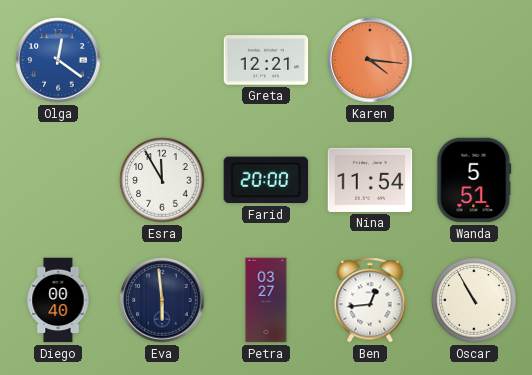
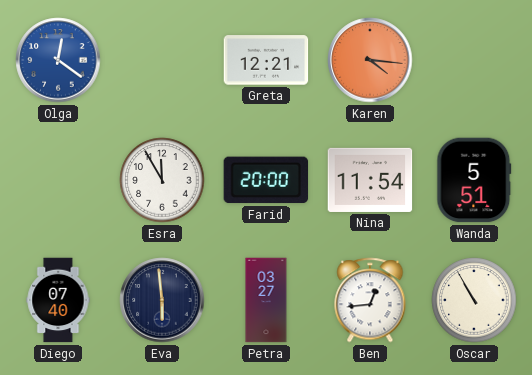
Diego: 00:40 -> 07:40
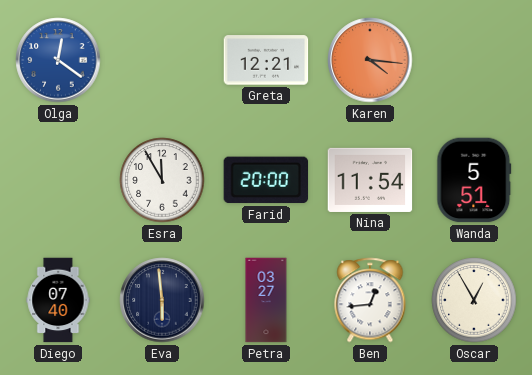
Oscar: 10:55 -> 12:55
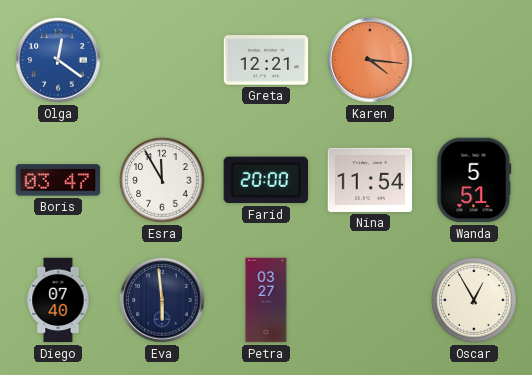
Boris: none -> 03:47
Ben: 12:44 -> none
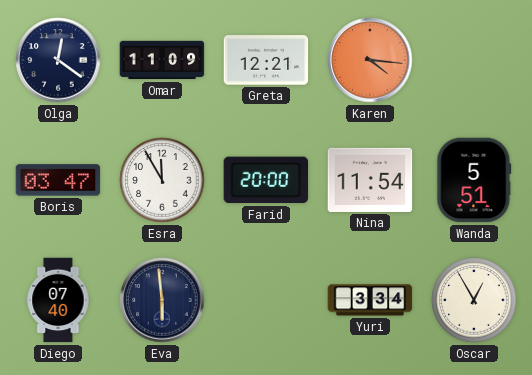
Olga dial: blue -> navy
Omar: none -> 11:09
Petra: 03:27 -> none
Yuri: none -> 3:34
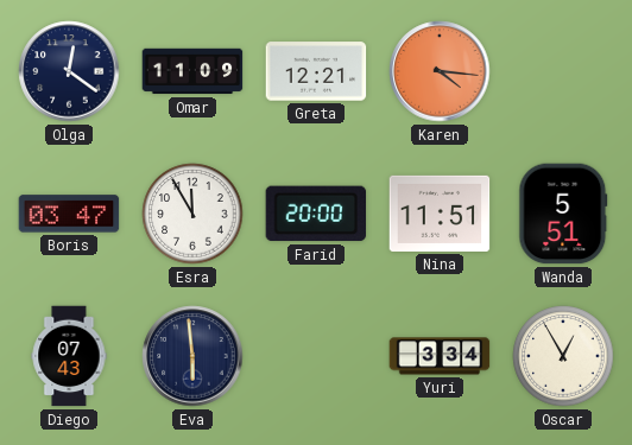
Nina: 11:54 -> 11:51
Diego: 07:40 -> 07:43
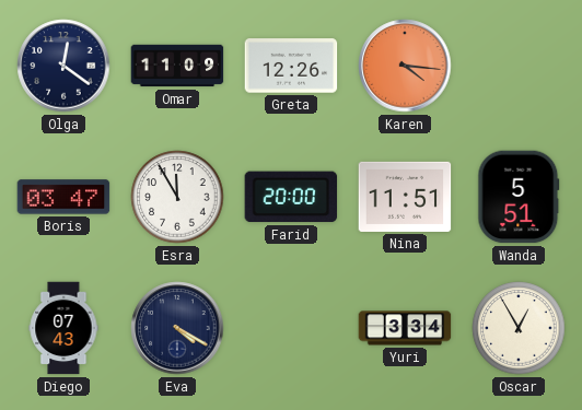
Greta: 12:21 -> 12:26
Eva: 5:59 -> 4:20
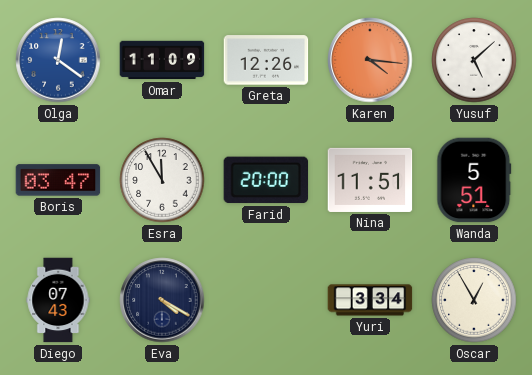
Olga dial: navy -> blue
Yusuf: none -> 5:08
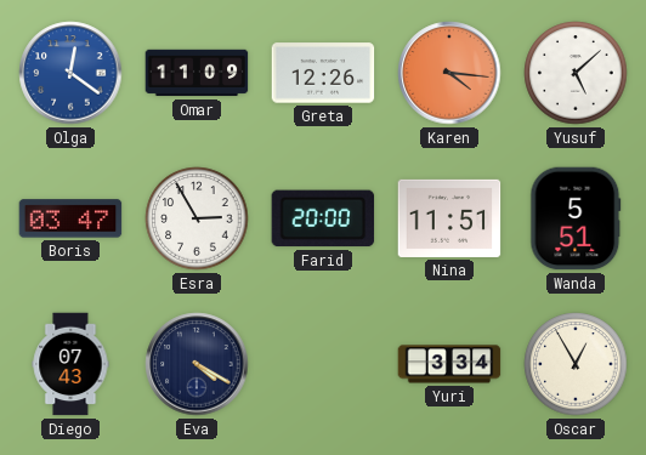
Esra: 11:55 -> 2:55
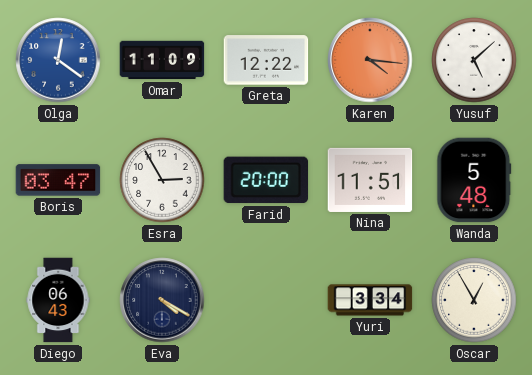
Greta: 12:26 -> 12:22
Wanda: 5:51 -> 5:48
Diego: 07:43 -> 06:43
